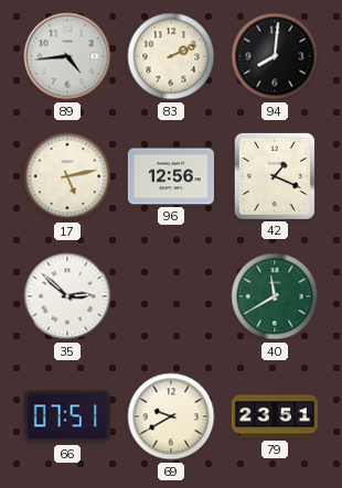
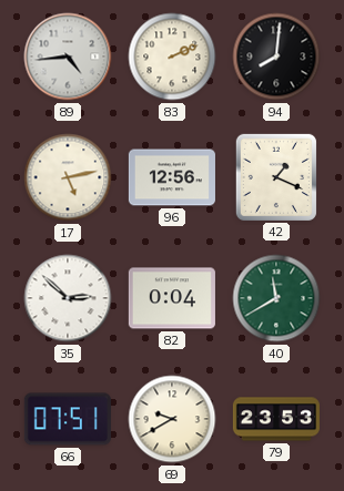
82: none -> 0:04
79: 23:51 -> 23:53
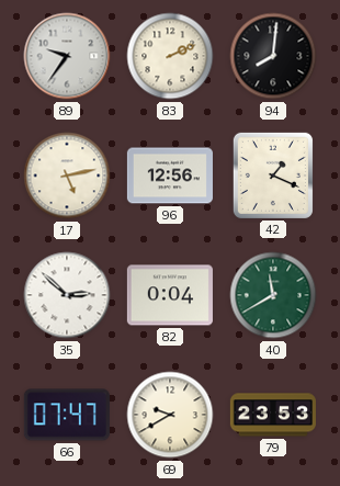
89: 4:44 -> 9:36
66: 07:51 -> 07:47
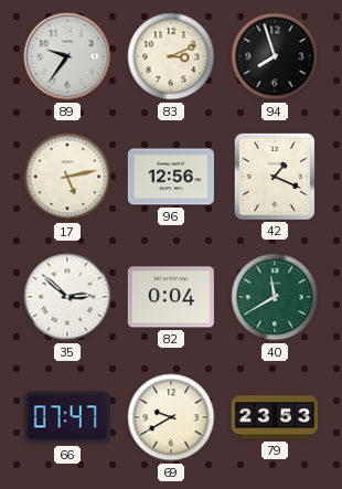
83: 2:11 -> 3:11
94: 8:01 -> 7:57
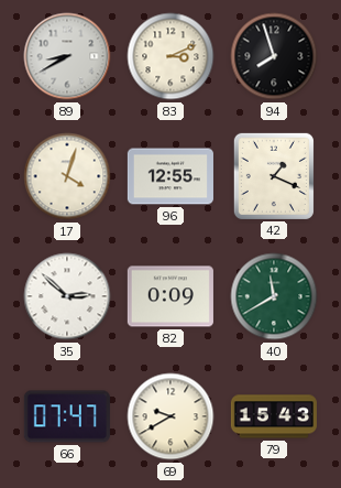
89: 9:36 -> 8:40
17: 5:13 -> 4:03
96: 12:56 -> 12:55
82: 0:04 -> 0:09
79: 23:53 -> 15:43
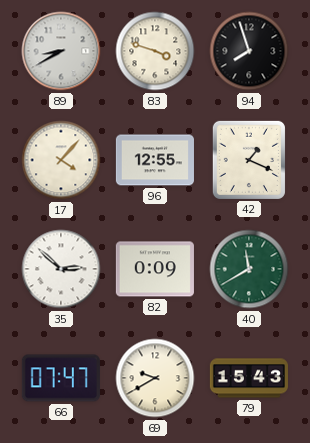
83: 3:11 -> 3:48
17: 4:03 -> 4:07
